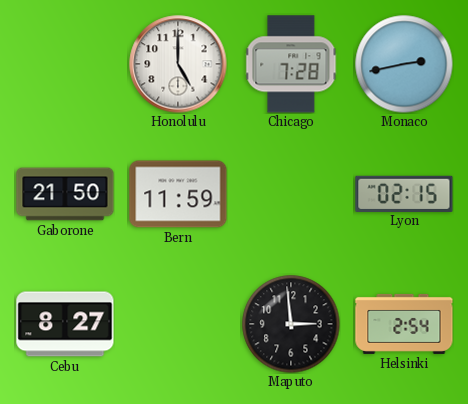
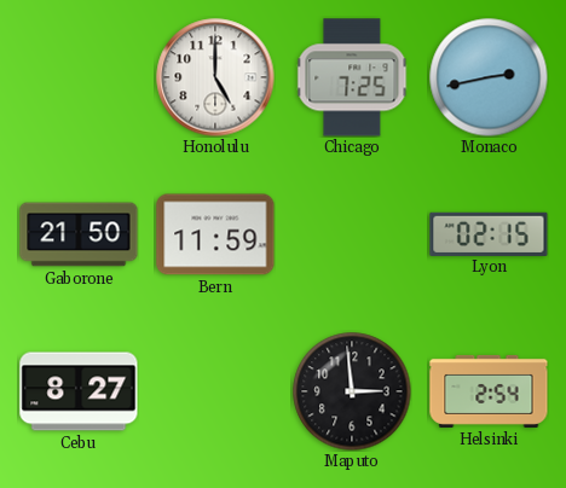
Chicago: 7:28 -> 7:25
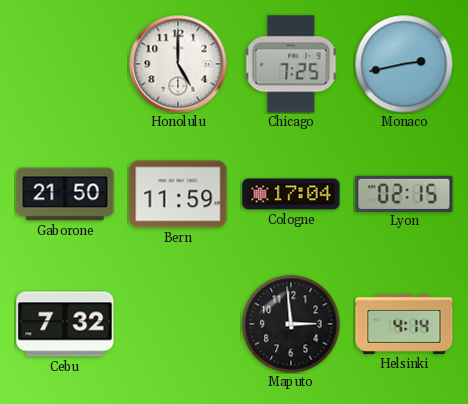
Cologne: none -> 17:04
Cebu: 8:27 -> 7:32
Helsinki: 2:54 -> 4:14
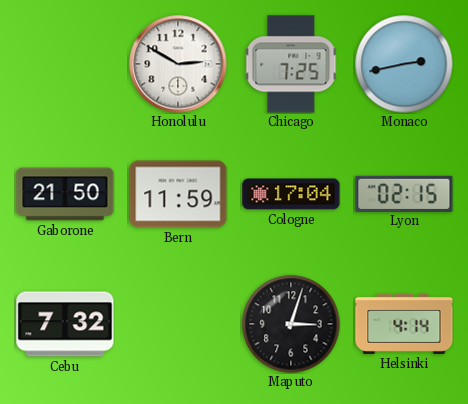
Honolulu: 5:00 -> 2:50
Maputo: 2:59 -> 3:03
